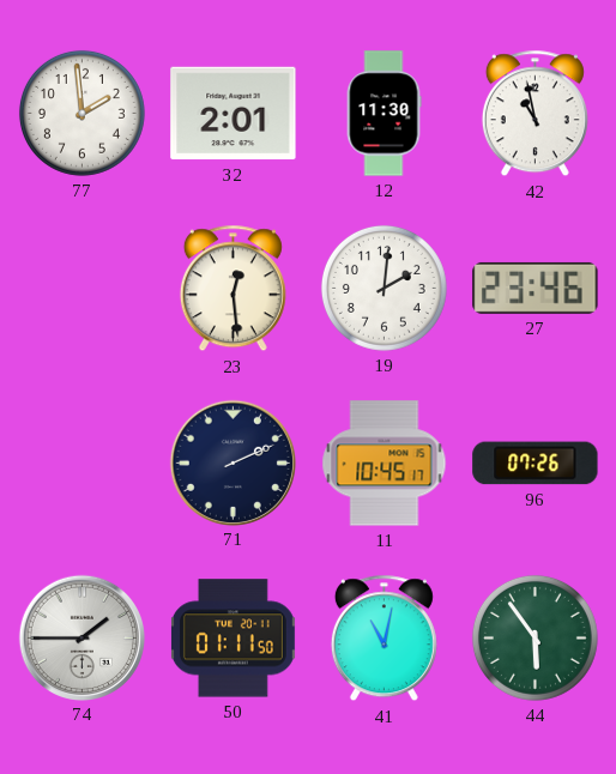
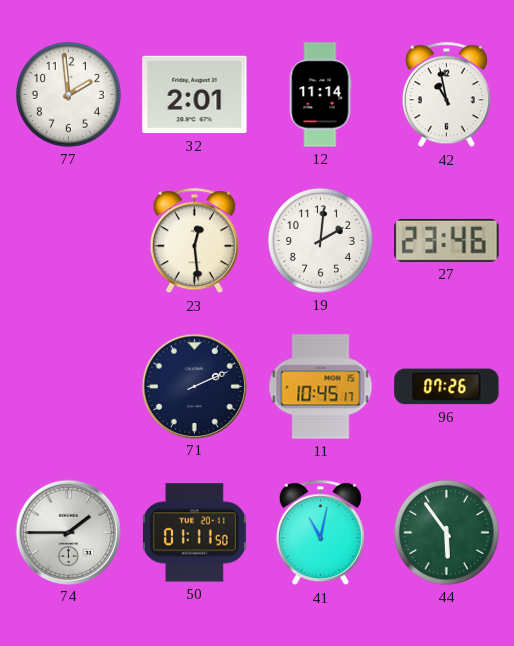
12: 11:30 -> 11:14
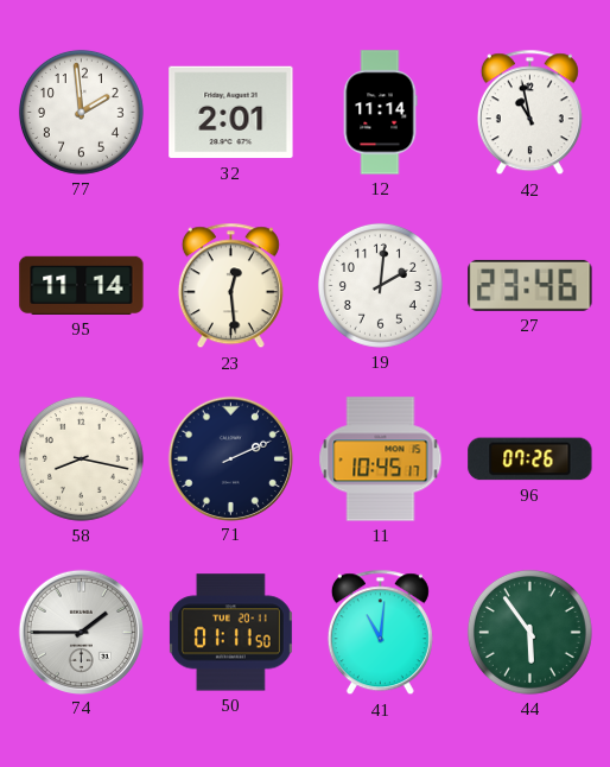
95: none -> 11:14
58: none -> 8:17
41: 11:02 -> 11:01
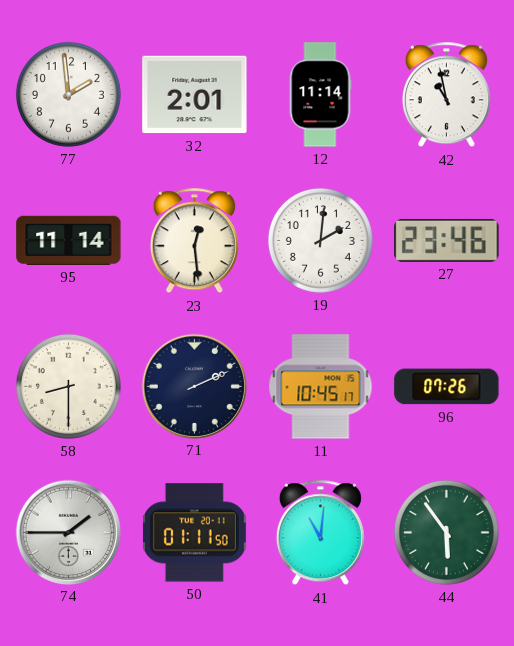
58: 8:17 -> 8:30
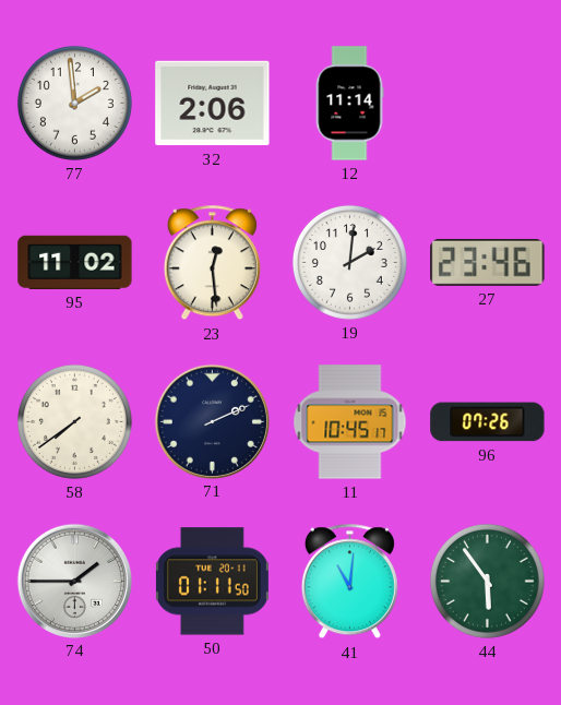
32: 2:01 -> 2:06
42: 10:58 -> none
95: 11:14 -> 11:02
58: 8:30 -> 7:39
